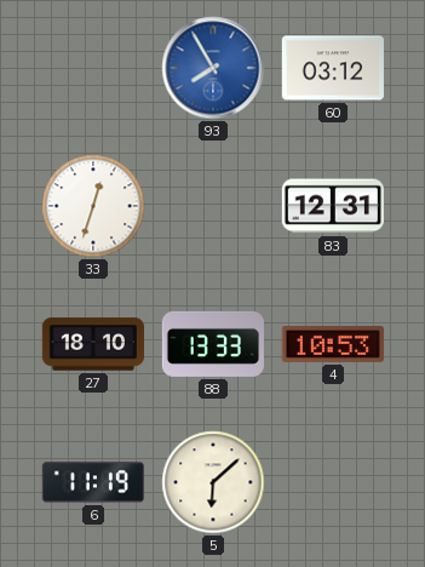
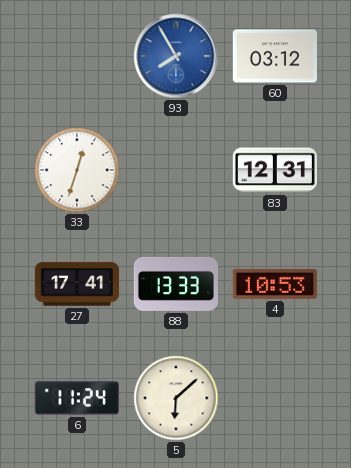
27: 18:10 -> 17:41
6: 11:19 -> 11:24
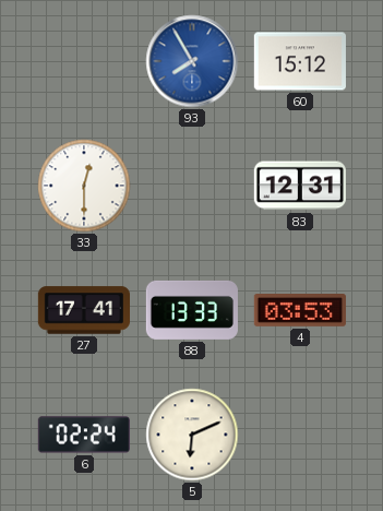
60: 03:12 -> 15:12
33: 12:33 -> 12:30
4: 10:53 -> 03:53
6: 11:24 -> 02:24
5: 6:08 -> 6:11
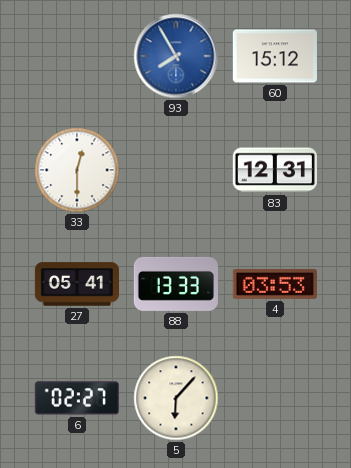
27: 17:41 -> 05:41
6: 02:24 -> 02:27
5: 6:11 -> 6:07
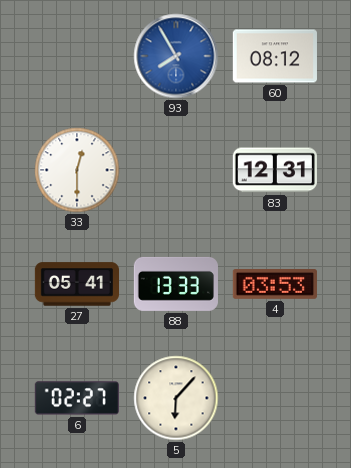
60: 15:12 -> 08:12
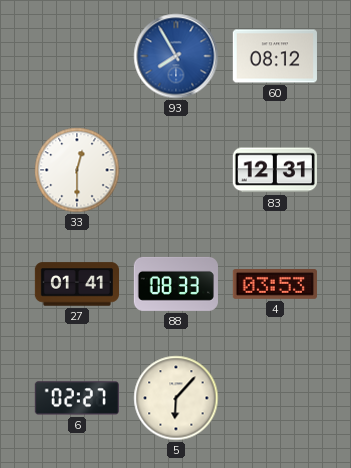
27: 05:41 -> 01:41
88: 13:33 -> 08:33
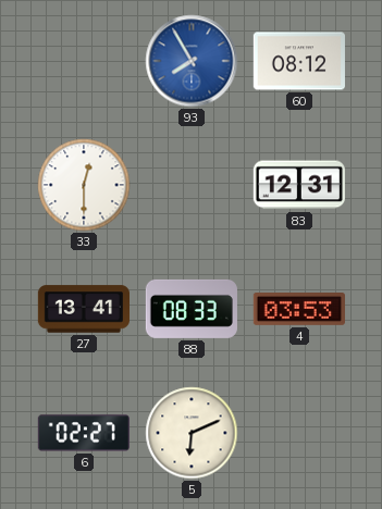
27: 01:41 -> 13:41
5: 6:07 -> 6:11
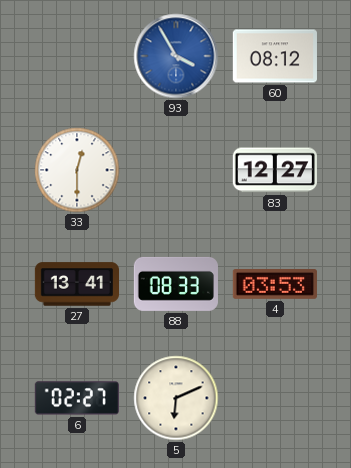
93: 7:55 -> 3:55
83: 12:31 -> 12:27
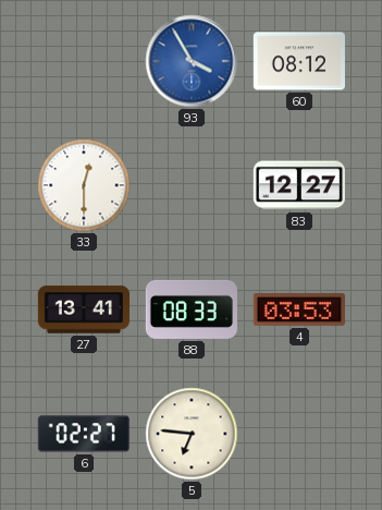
5: 6:11 -> 6:46
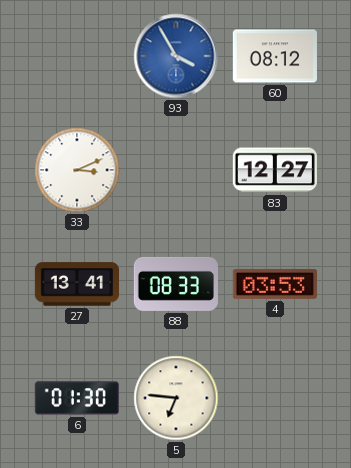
33: 12:30 -> 3:11
6: 02:27 -> 01:30
